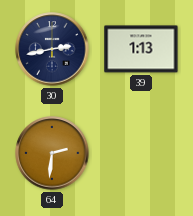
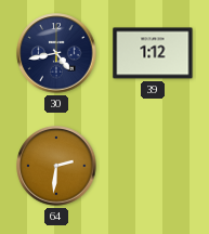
30: 2:43 -> 4:43
39: 1:13 -> 1:12
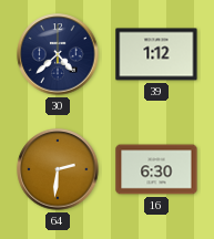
30: 4:43 -> 4:38
16: none -> 6:30
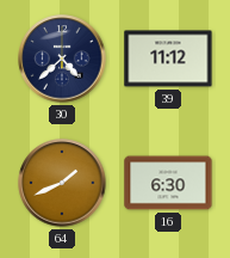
39: 1:12 -> 11:12
64: 2:31 -> 1:41
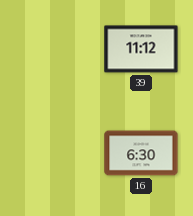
30: 4:38 -> none
64: 1:41 -> none
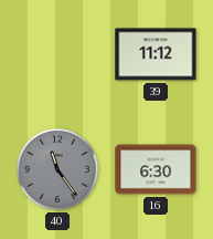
40: none -> 11:24
